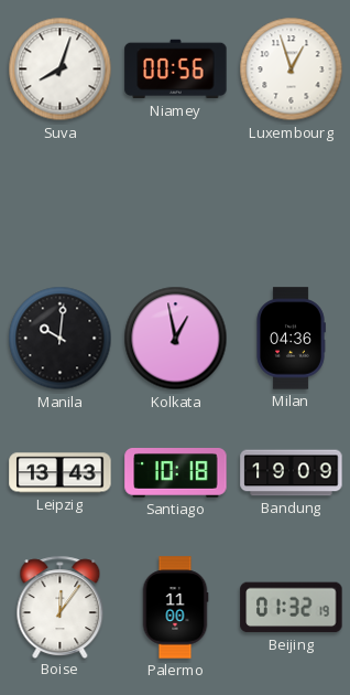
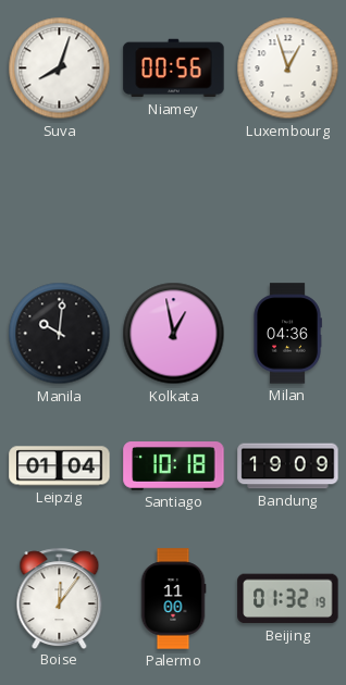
Leipzig: 13:43 -> 01:04
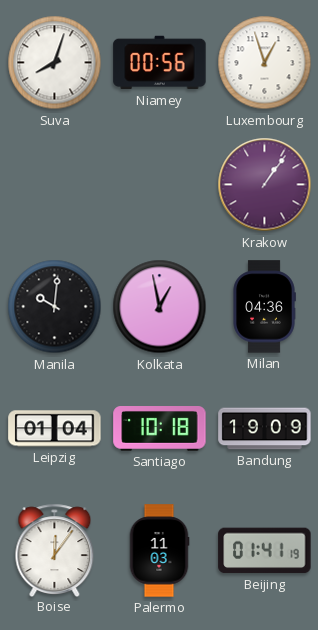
Krakow: none -> 1:06
Palermo: 11:00 -> 11:03
Beijing: 01:32 -> 01:41
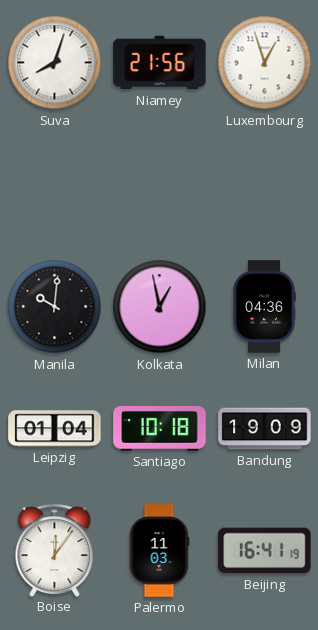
Niamey: 00:56 -> 21:56
Krakow: 1:06 -> none
Beijing: 01:41 -> 16:41
